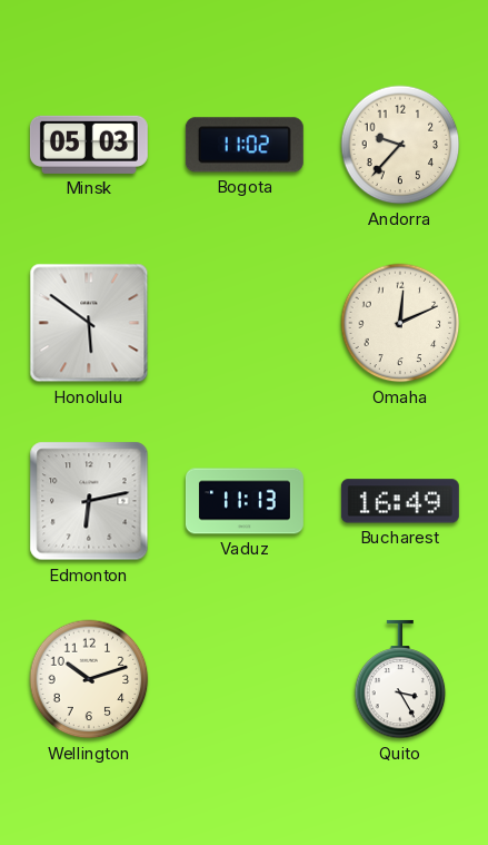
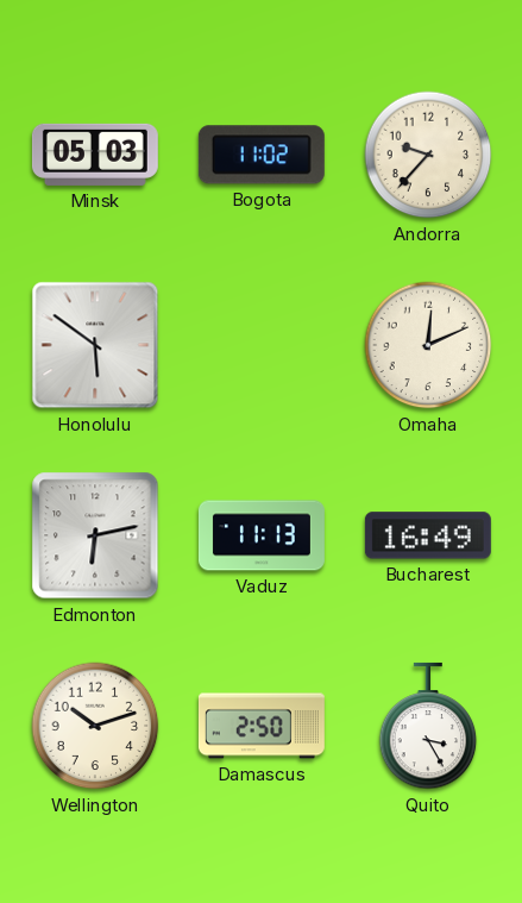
Damascus: none -> 2:50
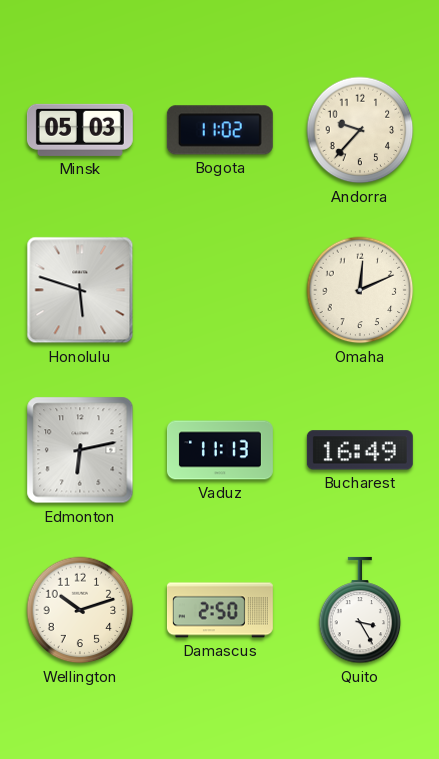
Honolulu: 5:51 -> 5:48
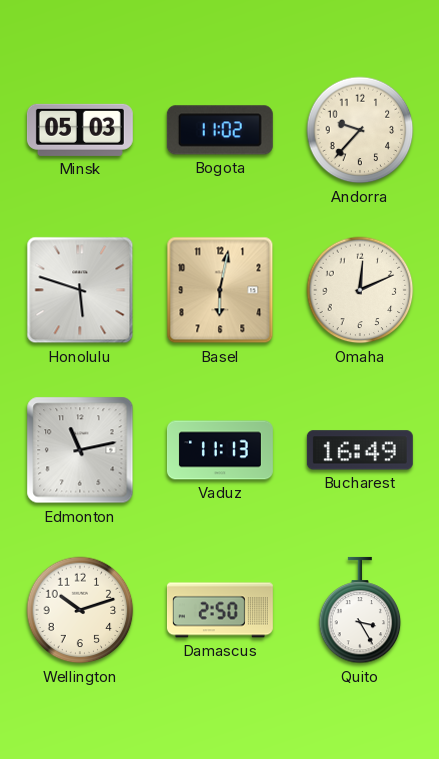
Basel: none -> 6:02
Edmonton: 6:13 -> 11:13
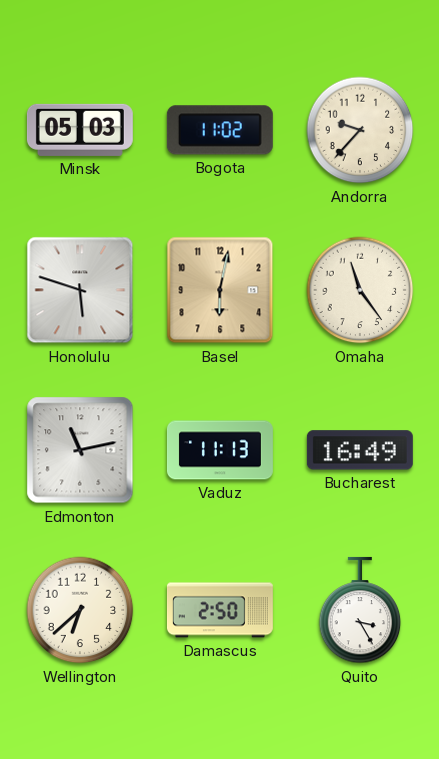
Omaha: 12:11 -> 11:24
Wellington: 10:12 -> 6:38
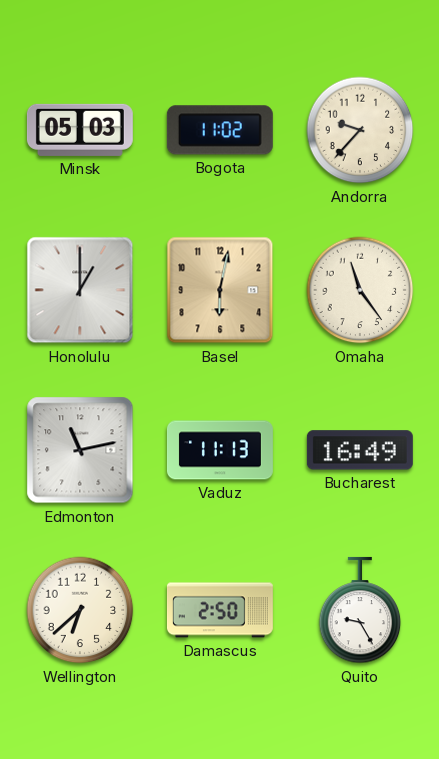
Honolulu: 5:48 -> 1:00
Quito: 3:25 -> 9:25
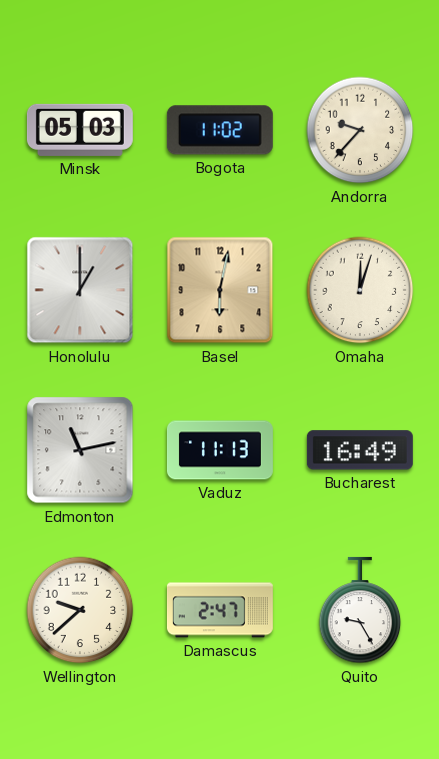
Omaha: 11:24 -> 12:03
Wellington: 6:38 -> 9:38
Damascus: 2:50 -> 2:47
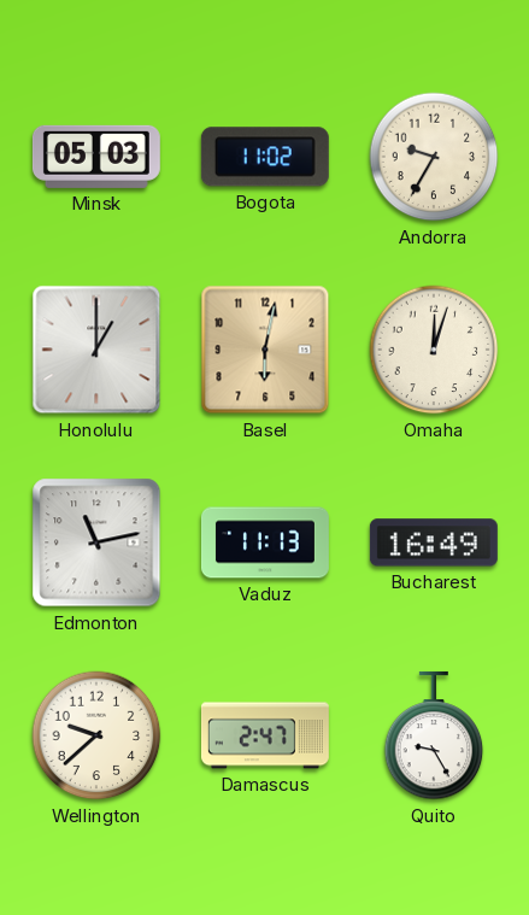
Andorra: 9:37 -> 9:35
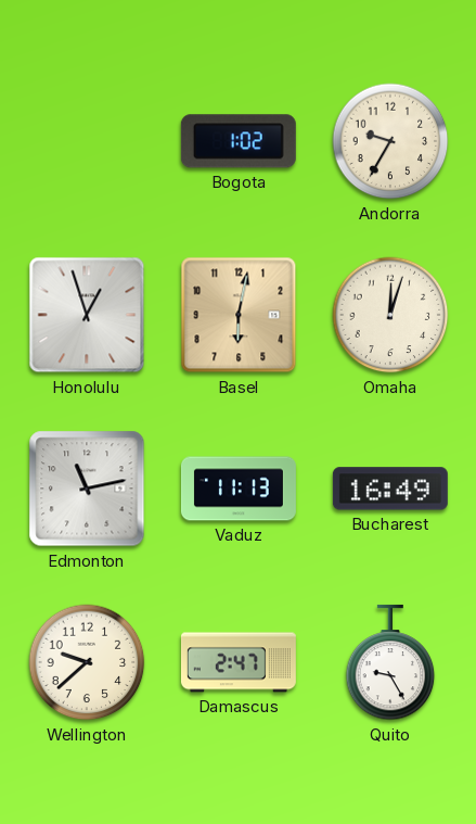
Minsk: 05:03 -> none
Bogota: 11:02 -> 1:02
Honolulu: 1:00 -> 12:57
